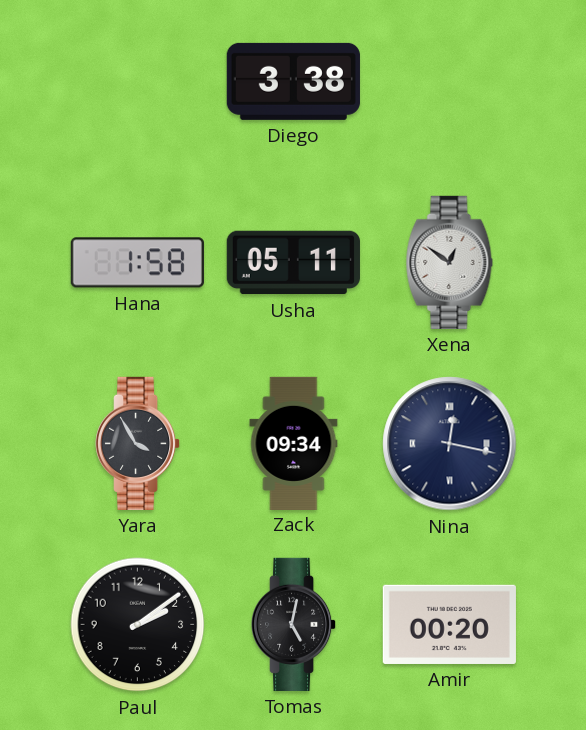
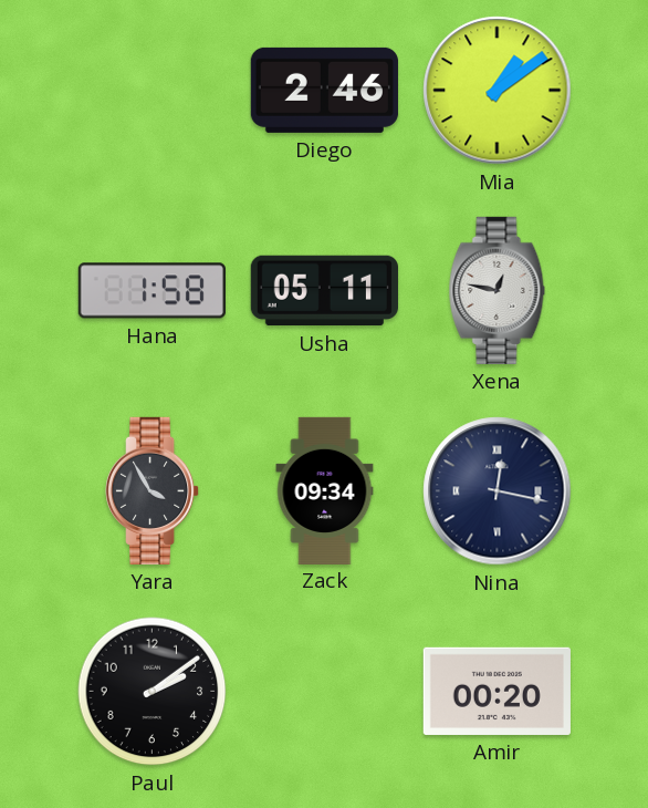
Diego: 3:38 -> 2:46
Mia: none -> 1:09
Xena: 12:51 -> 12:47
Tomas: 5:02 -> none
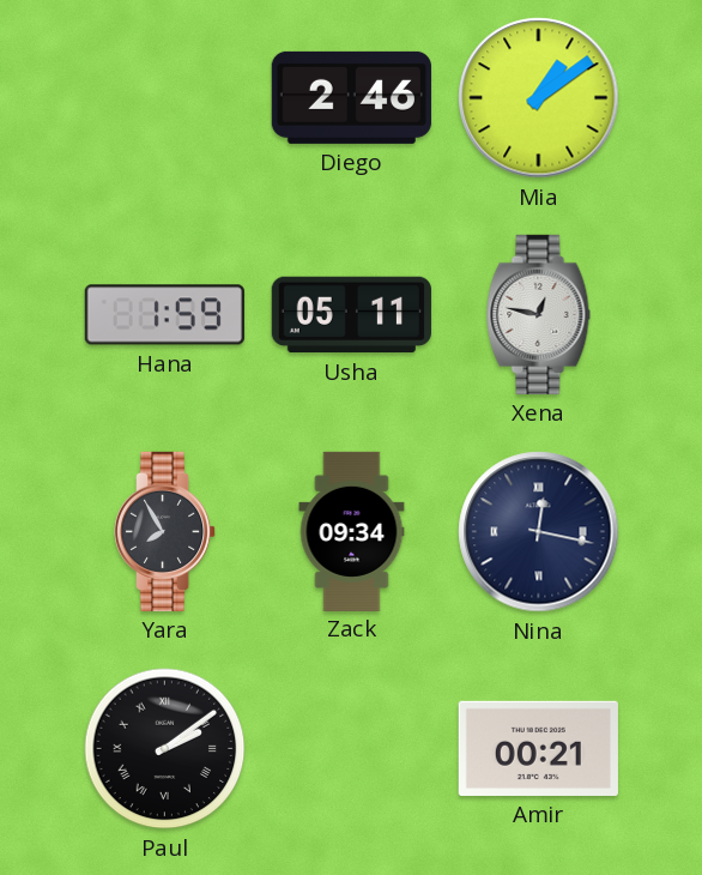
Hana: 1:58 -> 1:59
Yara: 3:55 -> 7:55
Paul numerals: Arabic -> Roman
Amir: 00:20 -> 00:21
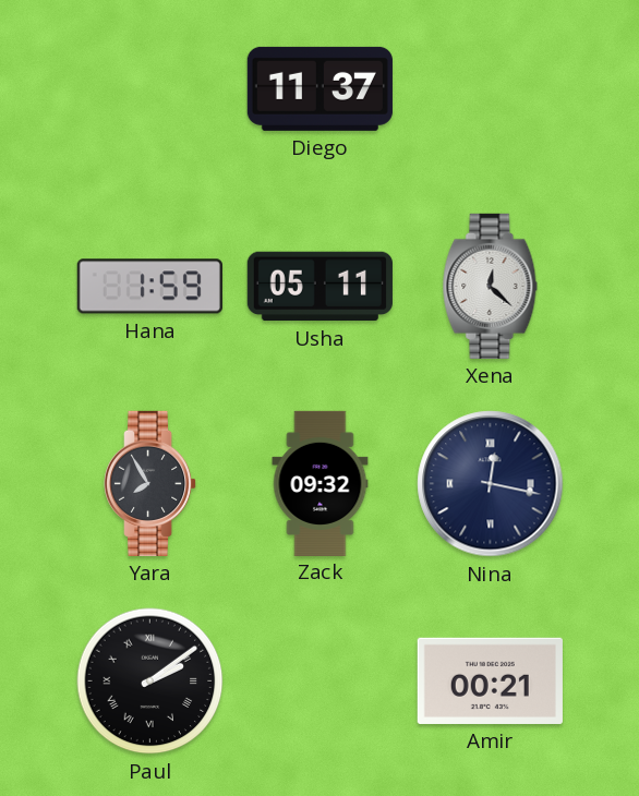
Diego: 2:46 -> 11:37
Mia: 1:09 -> none
Xena: 12:47 -> 12:22
Zack: 09:34 -> 09:32
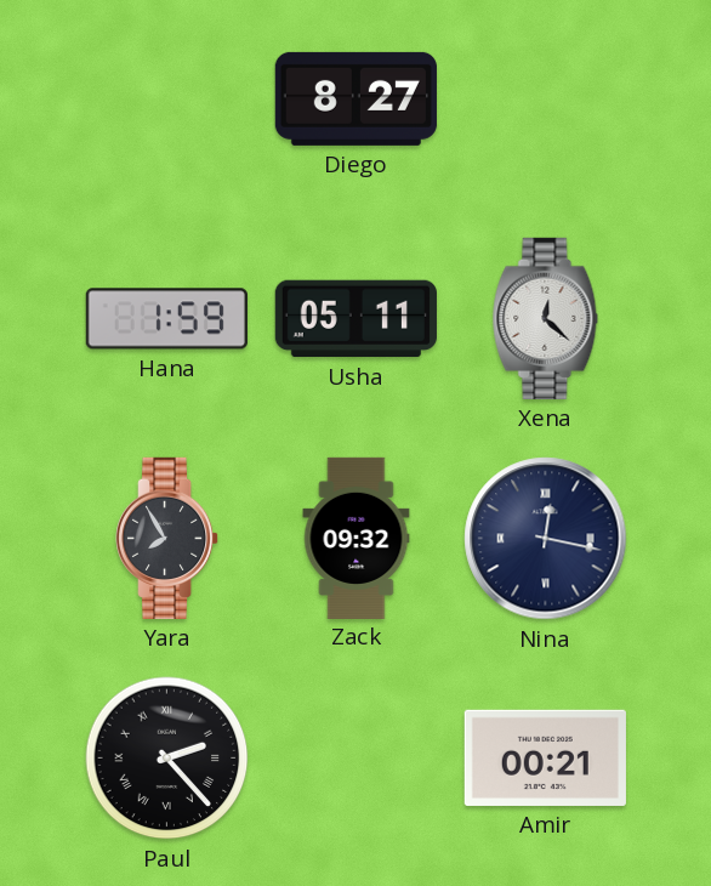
Diego: 11:37 -> 8:27
Paul: 2:09 -> 2:23
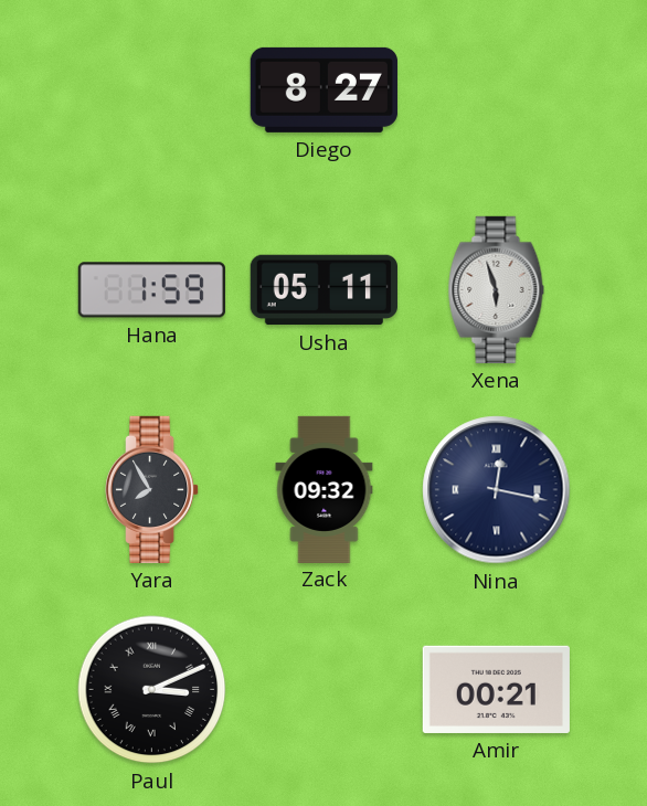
Xena: 12:22 -> 5:57
Paul: 2:23 -> 3:11
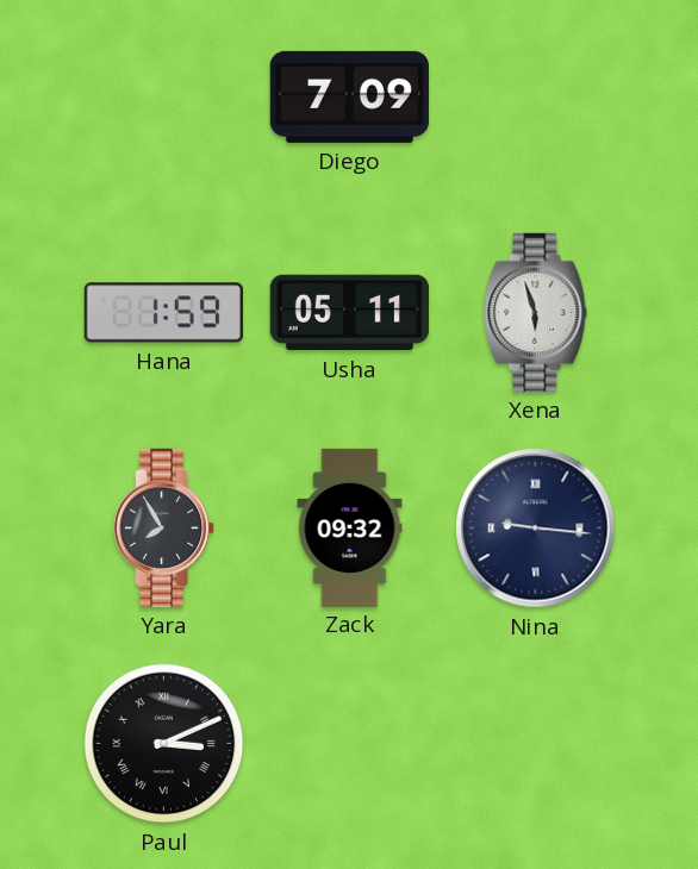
Diego: 8:27 -> 7:09
Nina: 12:17 -> 9:16
Amir: 00:21 -> none
